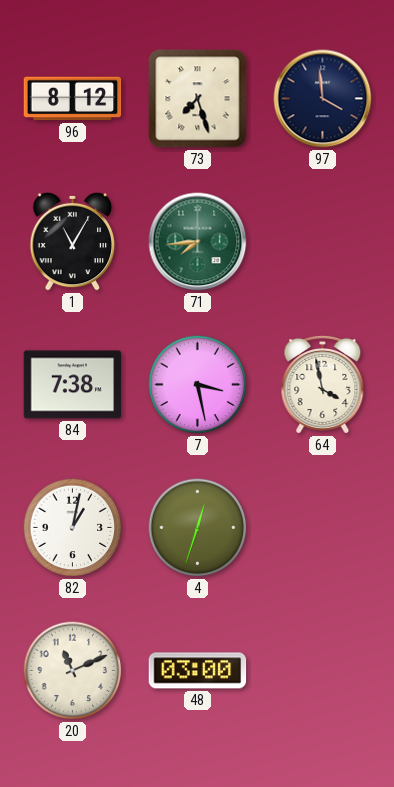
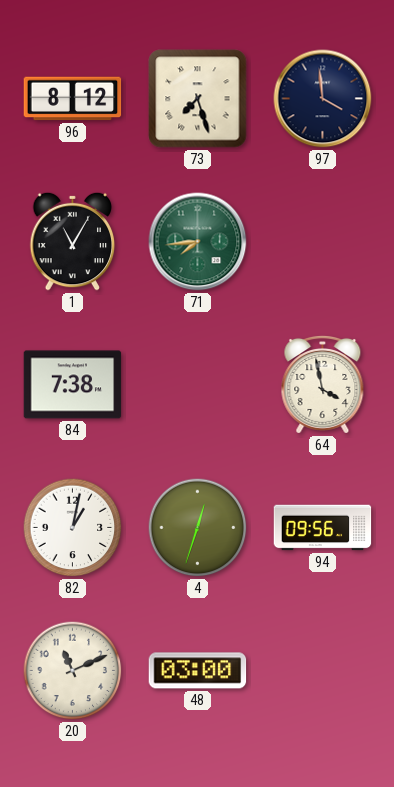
7: 3:28 -> none
94: none -> 09:56
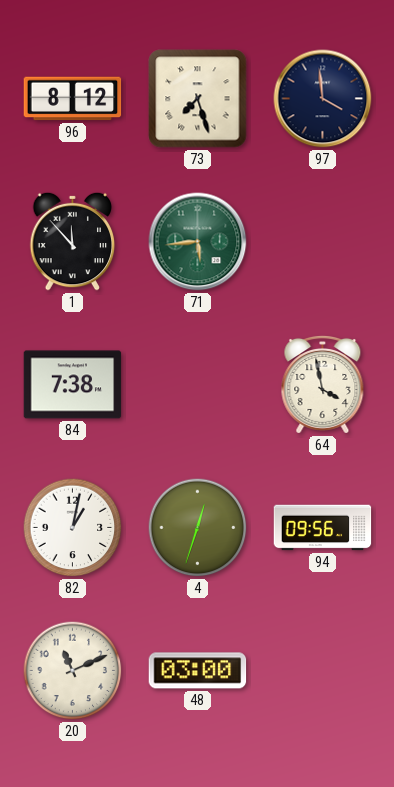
1: 11:05 -> 11:53
71: 7:44 -> 5:44
